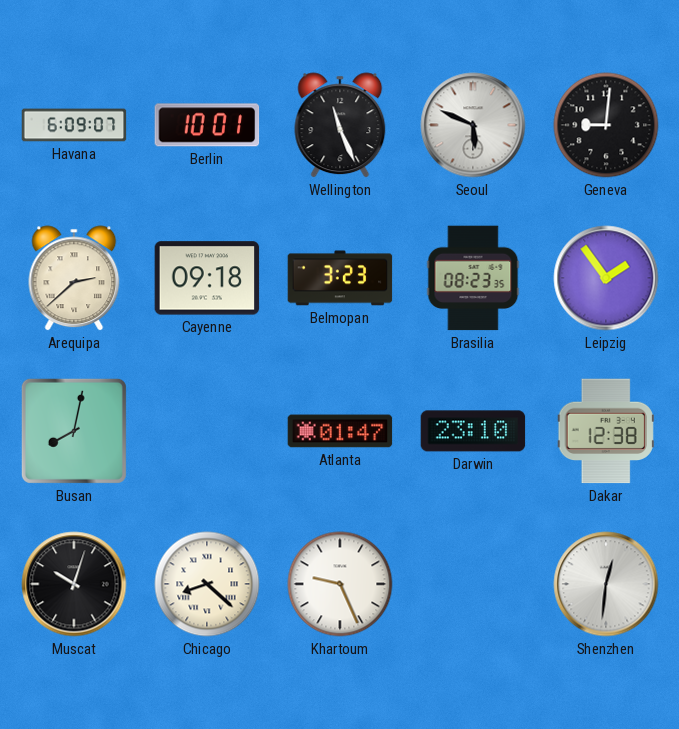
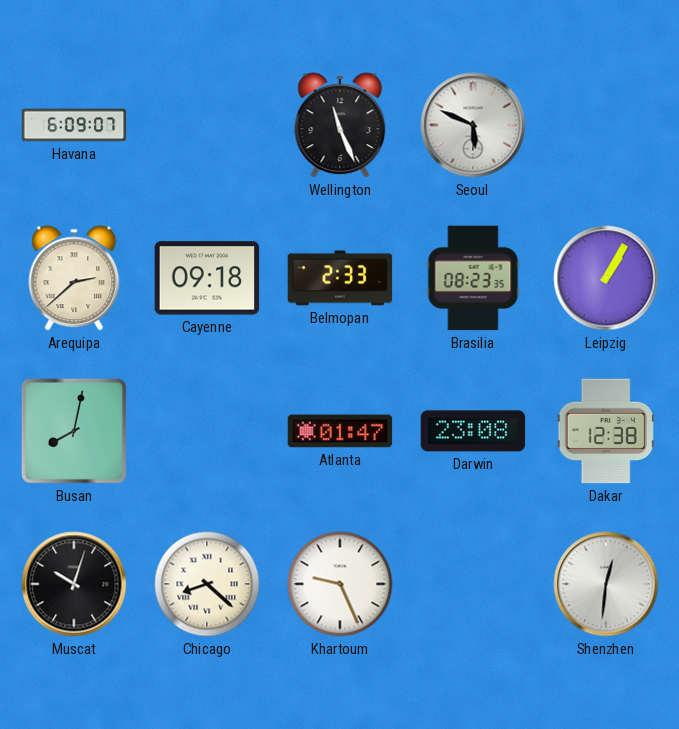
Berlin: 10:01 -> none
Geneva: 9:01 -> none
Belmopan: 3:23 -> 2:33
Leipzig: 1:54 -> 1:05
Darwin: 23:10 -> 23:08
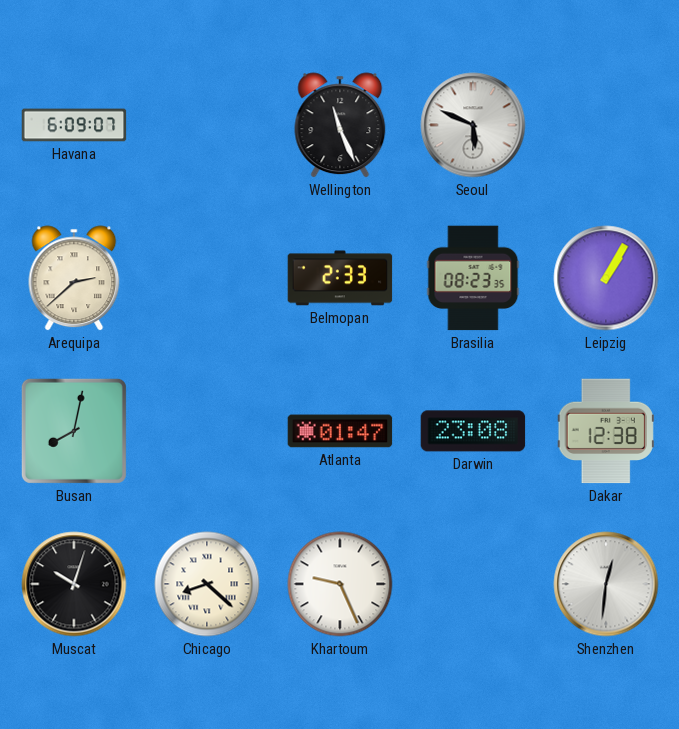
Cayenne: 09:18 -> none
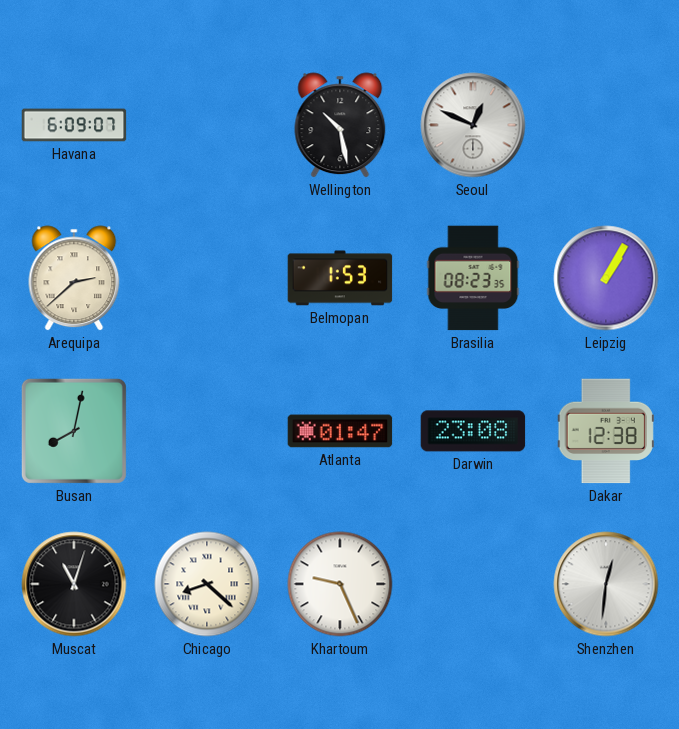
Wellington: 11:26 -> 10:28
Seoul: 5:49 -> 12:49
Belmopan: 2:33 -> 1:53
Muscat: 10:03 -> 11:03
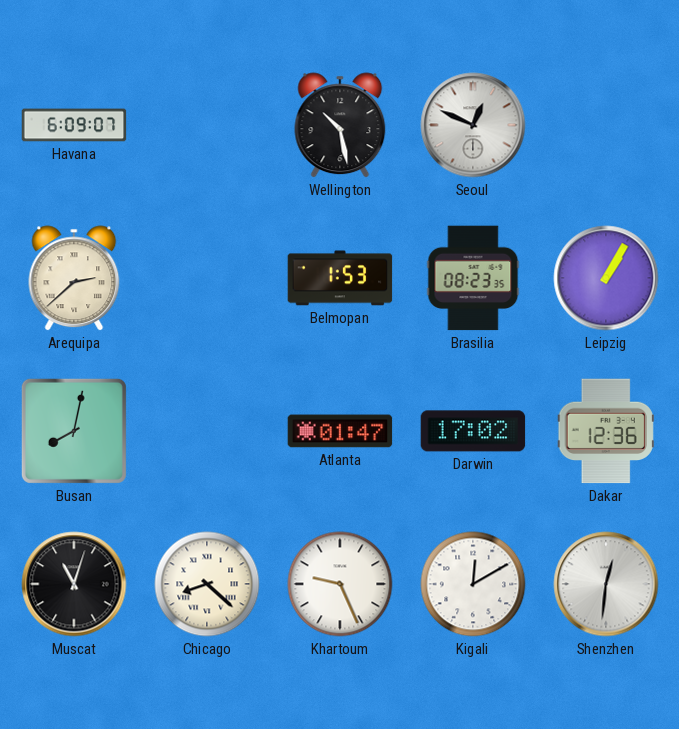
Darwin: 23:08 -> 17:02
Dakar: 12:38 -> 12:36
Kigali: none -> 12:10
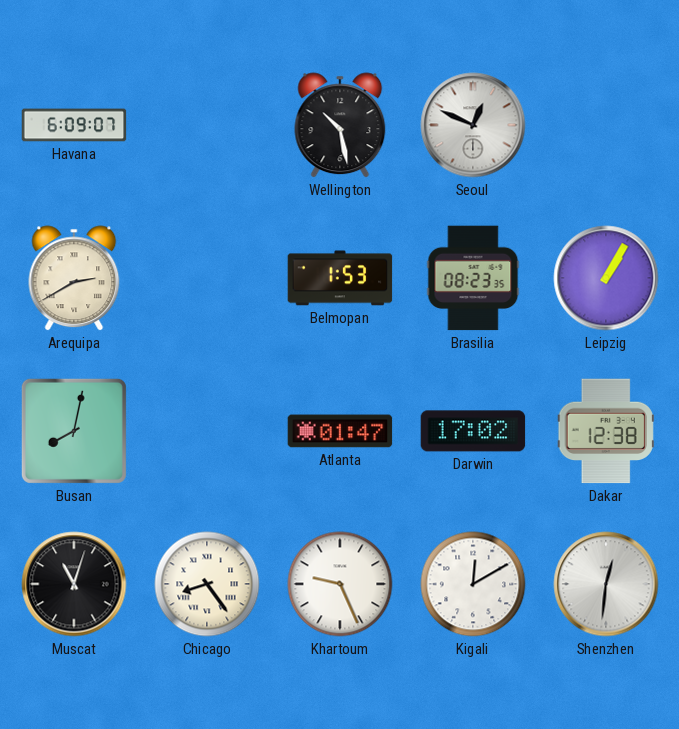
Arequipa: 2:38 -> 2:40
Dakar: 12:36 -> 12:38
Chicago: 8:22 -> 8:24
